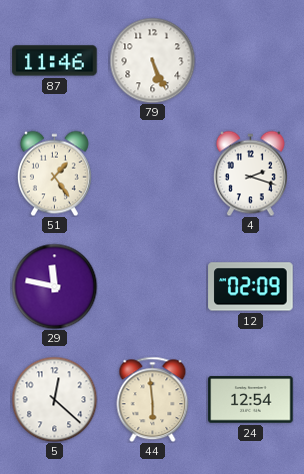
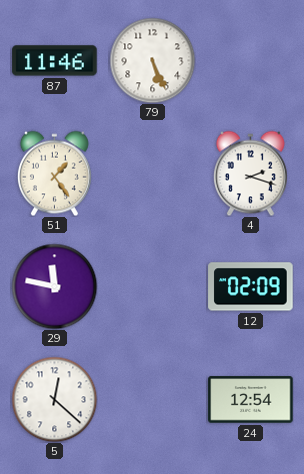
44: 5:59 -> none
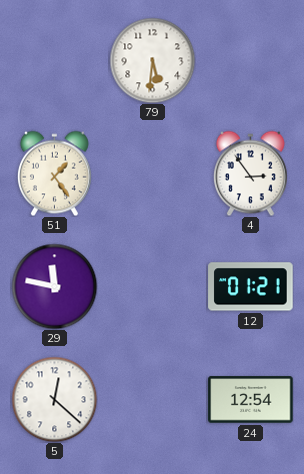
87: 11:46 -> none
79: 5:26 -> 5:31
4: 2:18 -> 2:54
12: 02:09 -> 01:21
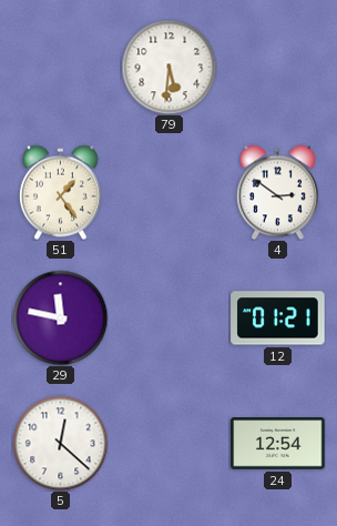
4: 2:54 -> 2:51
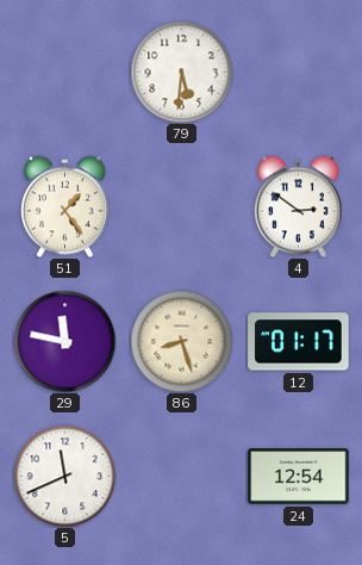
86: none -> 8:27
12: 01:21 -> 01:17
5: 12:22 -> 11:41
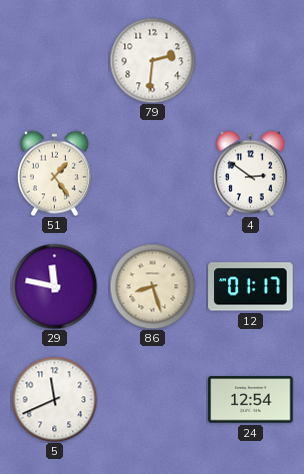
79: 5:31 -> 2:31
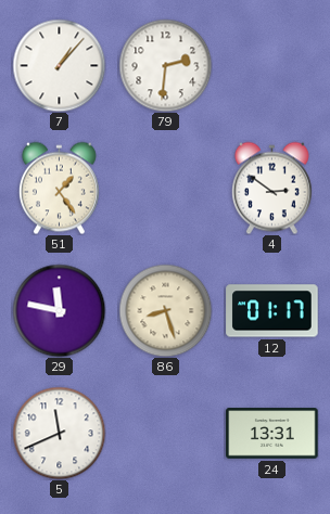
7: none -> 1:07
24: 12:54 -> 13:31
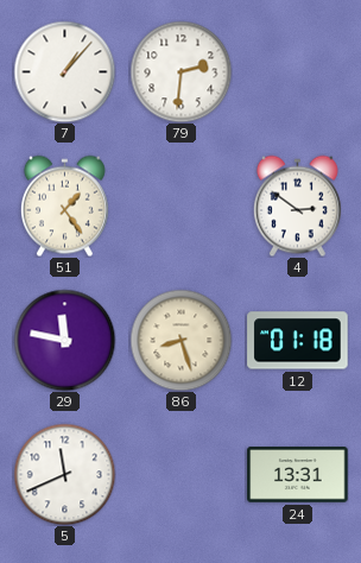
12: 01:17 -> 01:18
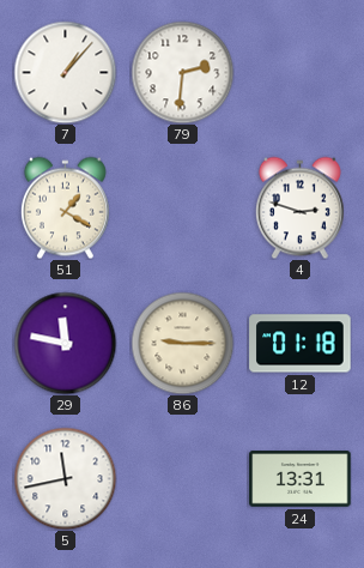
51: 1:24 -> 1:20
4: 2:51 -> 2:48
86: 8:27 -> 9:15
5: 11:41 -> 11:43
